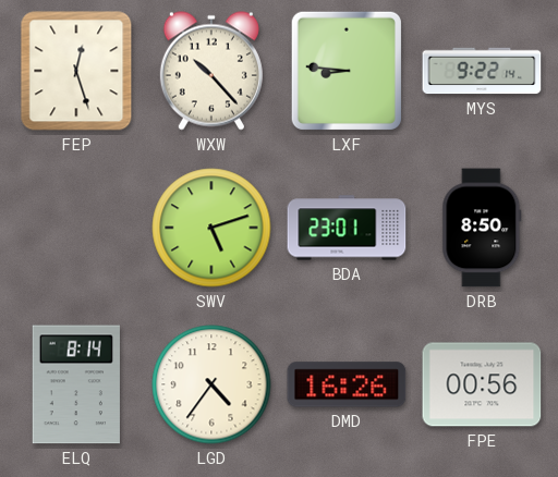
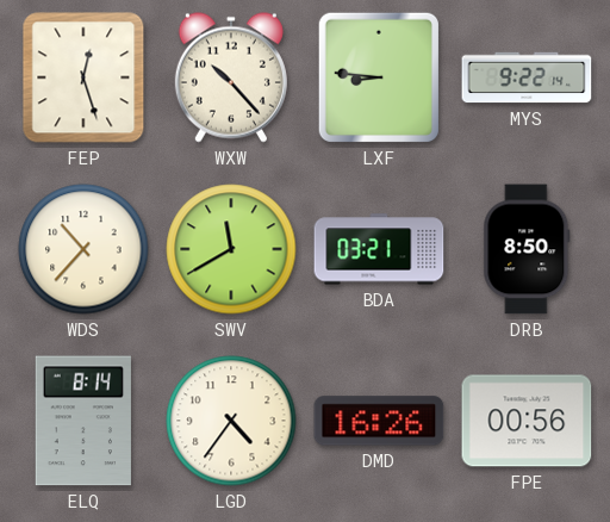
WDS: none -> 10:37
SWV: 5:12 -> 11:40
BDA: 23:01 -> 03:21
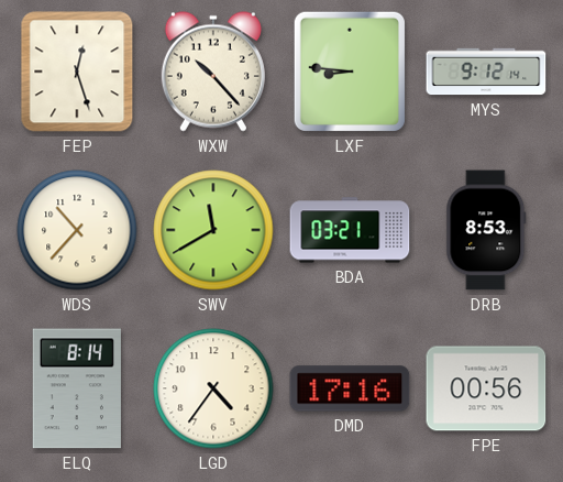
MYS: 9:22 -> 9:12
DRB: 8:50 -> 8:53
DMD: 16:26 -> 17:16
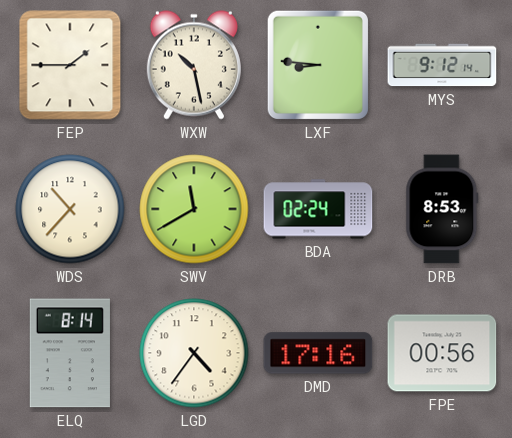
FEP: 12:27 -> 1:45
WXW: 10:23 -> 10:28
BDA: 03:21 -> 02:24
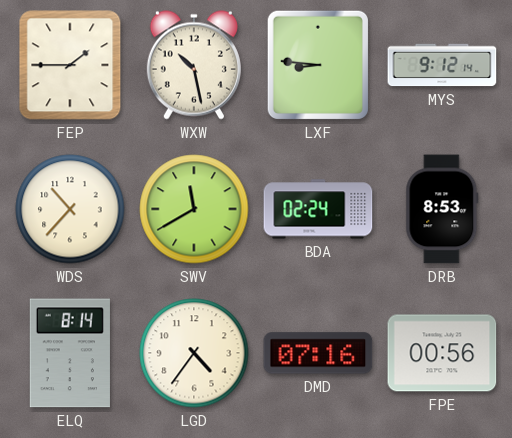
DMD: 17:16 -> 07:16
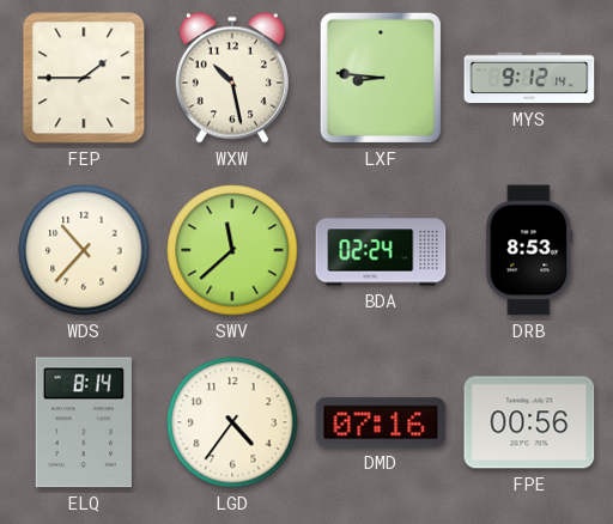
SWV: 11:40 -> 11:38
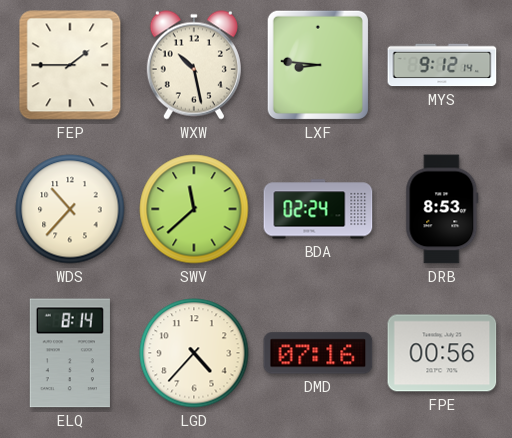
LGD: 4:36 -> 4:37
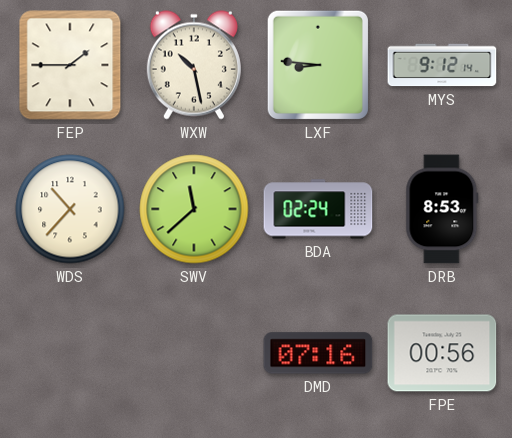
ELQ: 8:14 -> none
LGD: 4:37 -> none
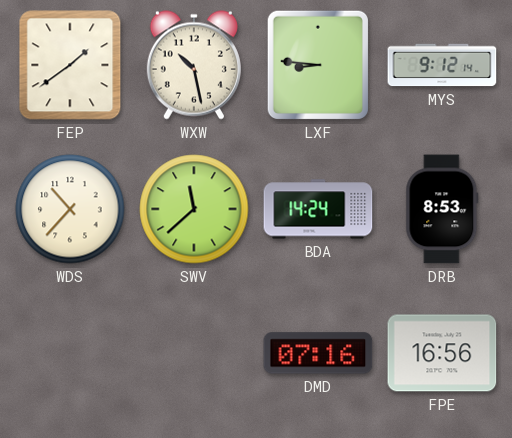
FEP: 1:45 -> 1:39
BDA: 02:24 -> 14:24
FPE: 00:56 -> 16:56
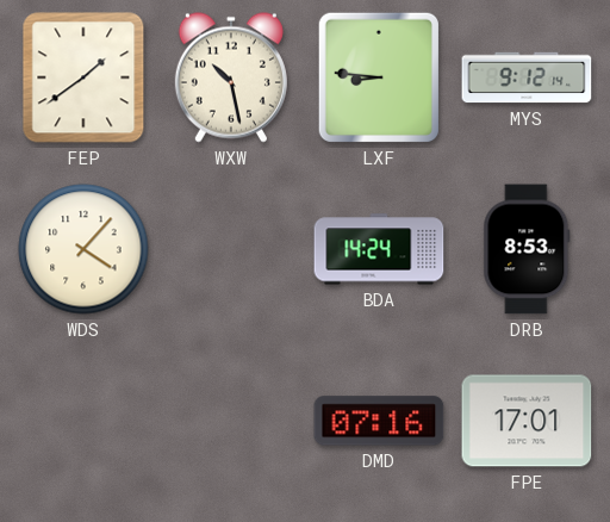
WDS: 10:37 -> 4:07
SWV: 11:38 -> none
FPE: 16:56 -> 17:01
